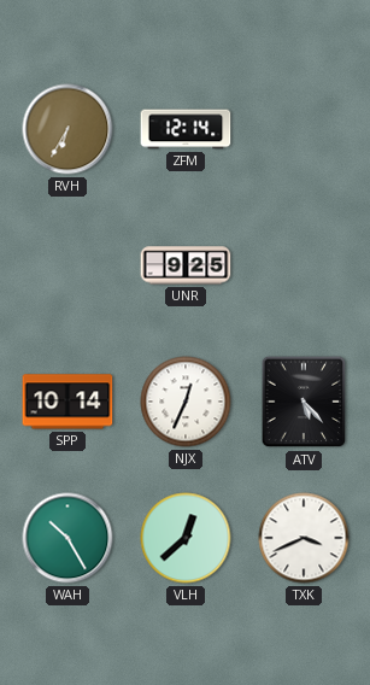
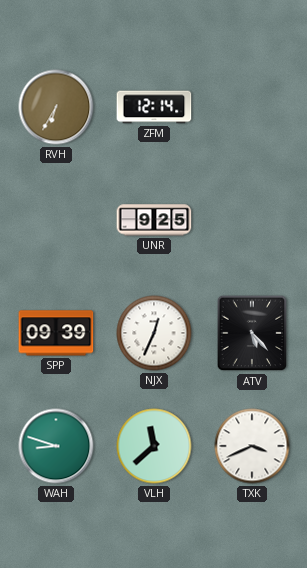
SPP: 10:14 -> 09:39
WAH: 10:25 -> 8:48
VLH: 12:38 -> 11:38
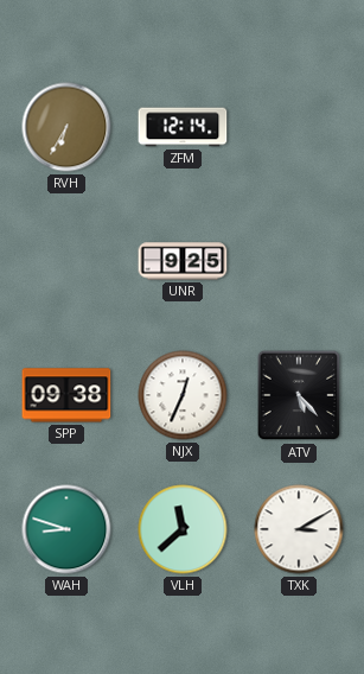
SPP: 09:39 -> 09:38
TXK: 3:41 -> 3:10
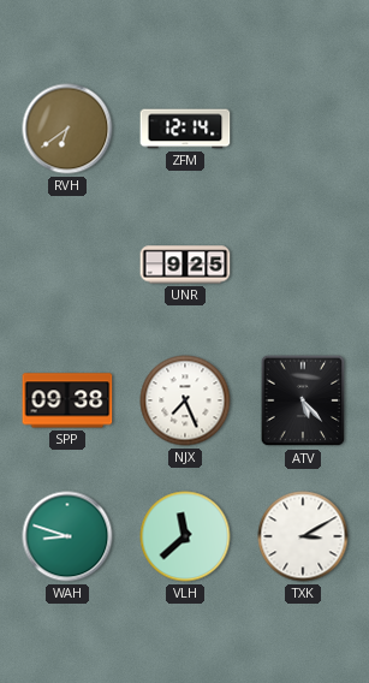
RVH: 6:35 -> 6:39
NJX: 12:34 -> 7:26
